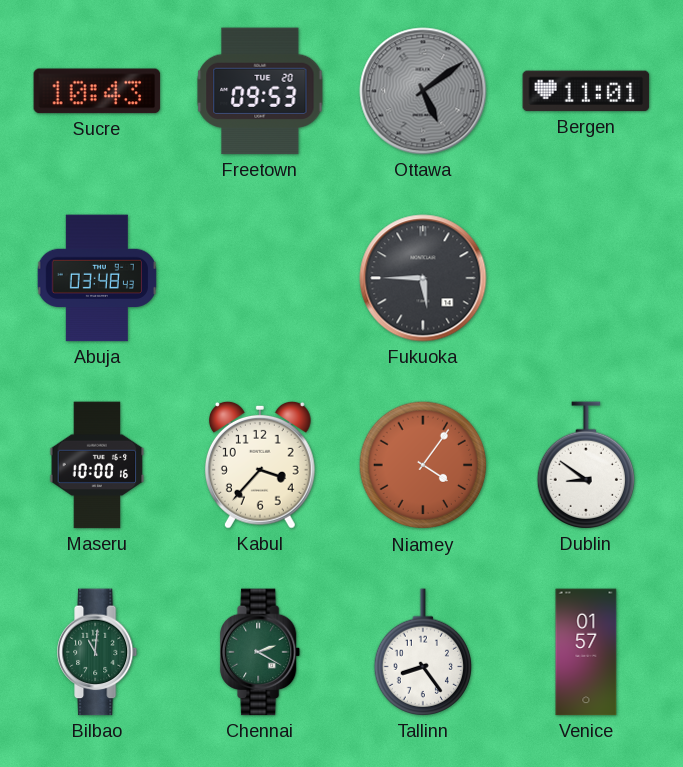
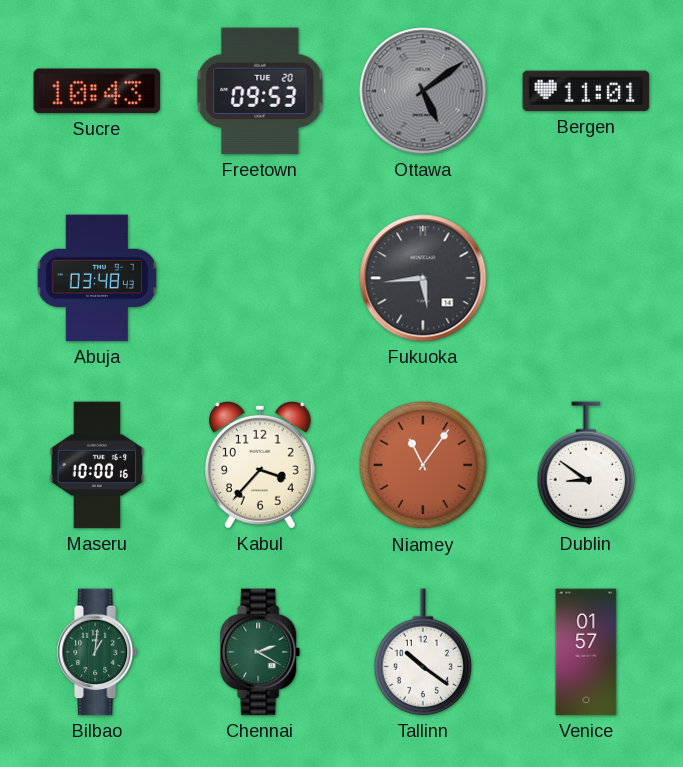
Fukuoka: 5:45 -> 5:44
Niamey: 4:06 -> 11:06
Bilbao: 11:01 -> 1:01
Tallinn: 8:24 -> 10:21
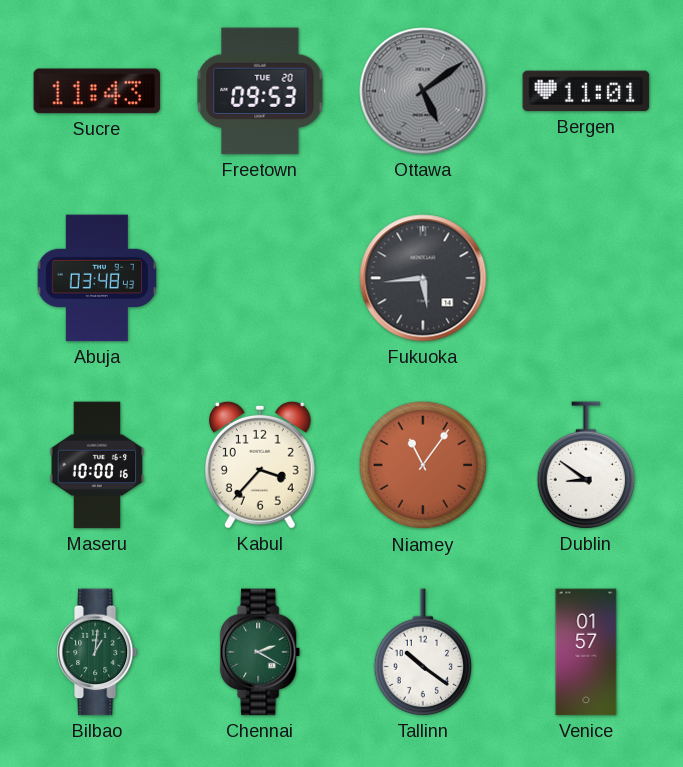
Sucre: 10:43 -> 11:43
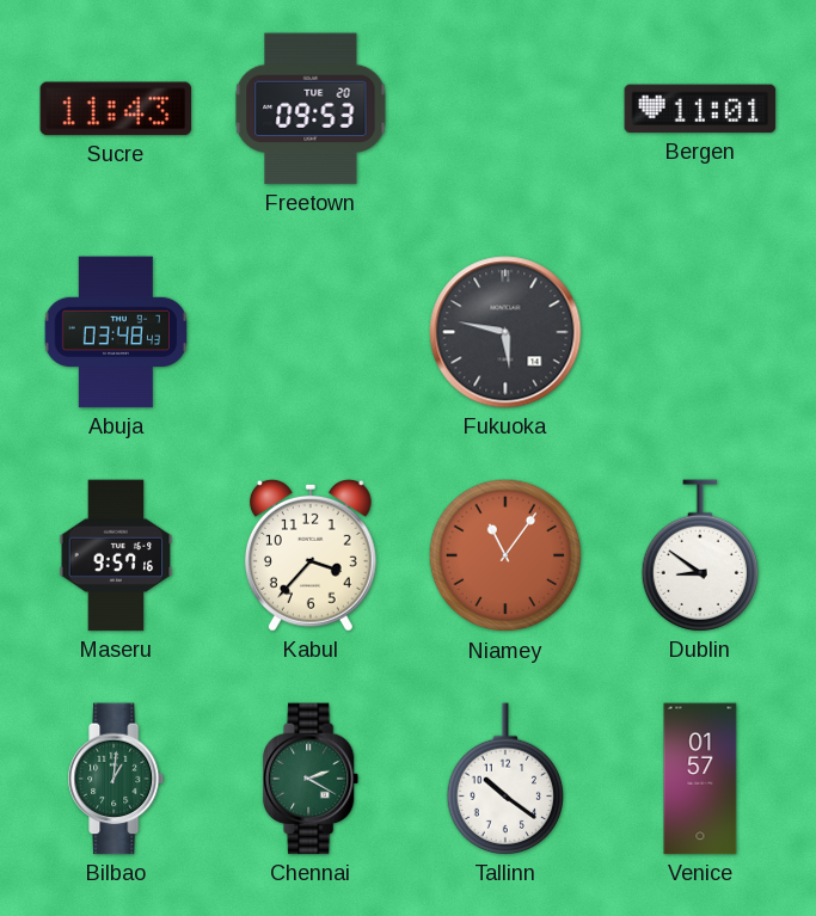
Ottawa: 5:09 -> none
Fukuoka: 5:44 -> 5:47
Maseru: 10:00 -> 9:57
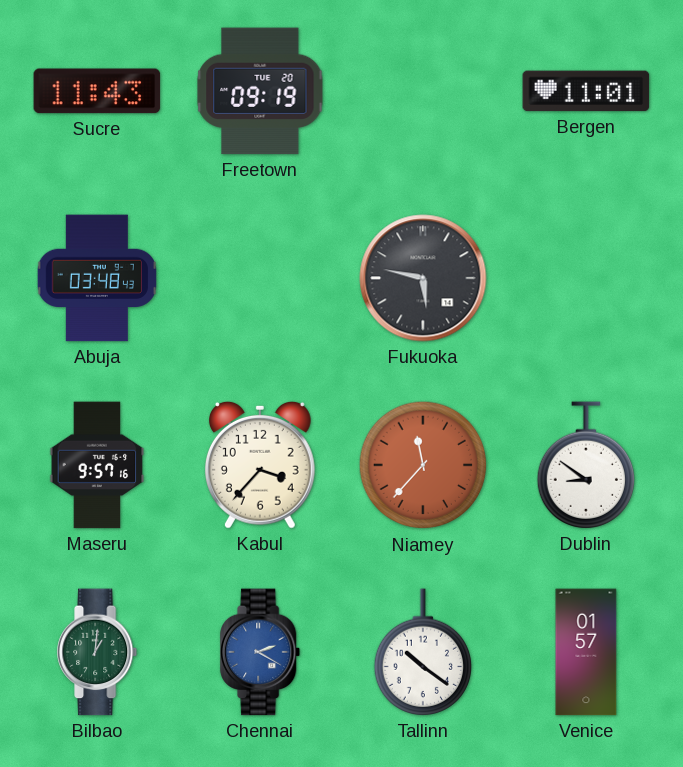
Freetown: 09:53 -> 09:19
Niamey: 11:06 -> 11:37
Chennai dial: green -> blue
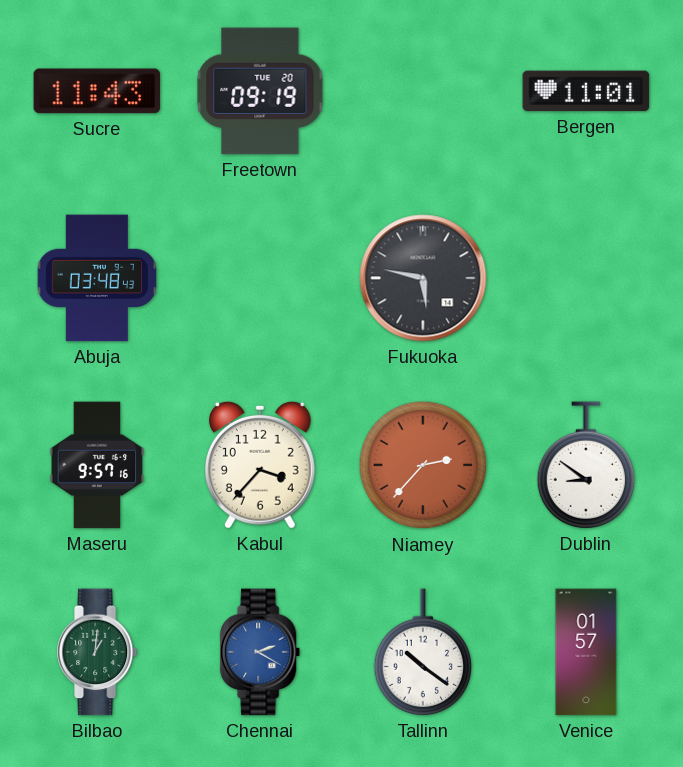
Niamey: 11:37 -> 2:37
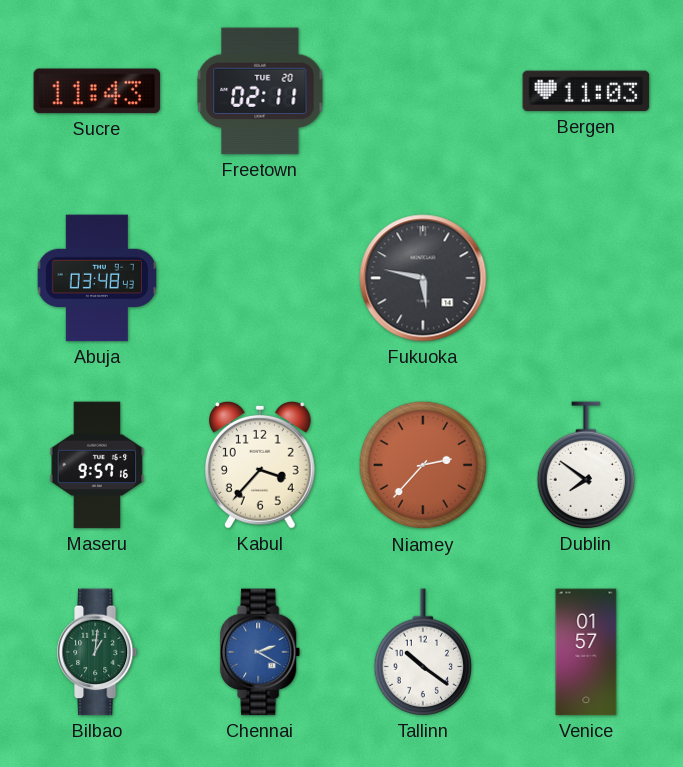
Freetown: 09:19 -> 02:11
Bergen: 11:01 -> 11:03
Dublin: 8:51 -> 7:51
